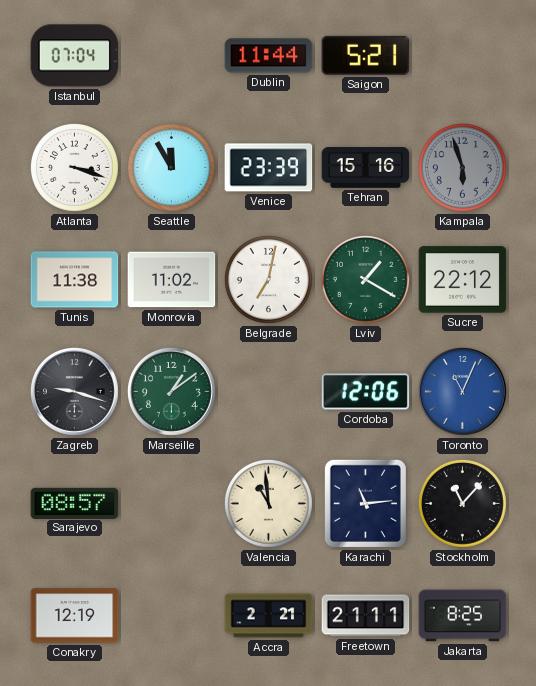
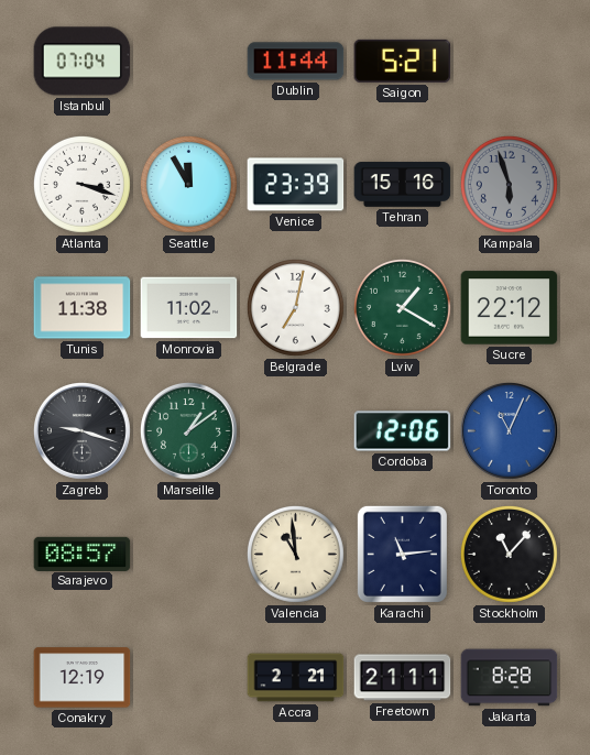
Jakarta: 8:25 -> 8:28
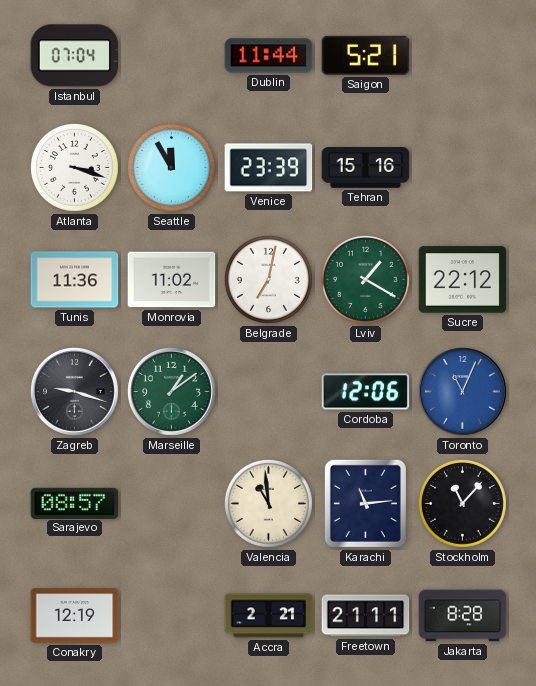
Kampala: 5:57 -> none
Tunis: 11:38 -> 11:36
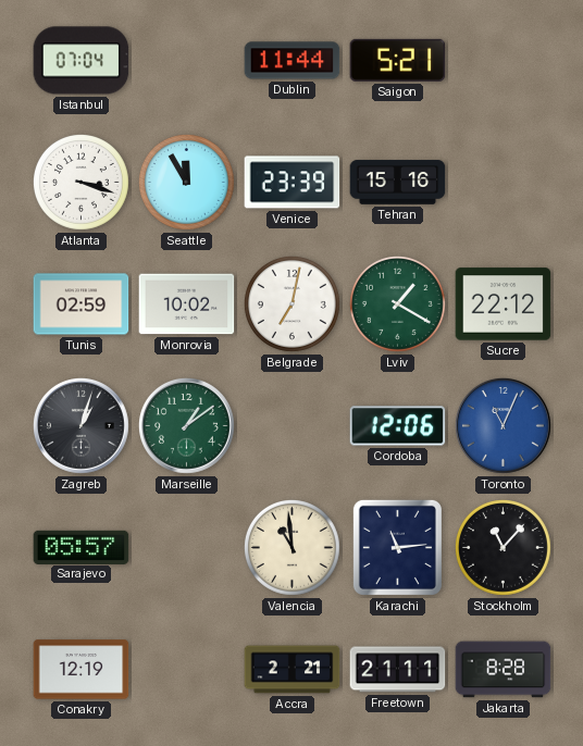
Tunis: 11:36 -> 02:59
Monrovia: 11:02 -> 10:02
Zagreb: 9:18 -> 1:03
Sarajevo: 08:57 -> 05:57
